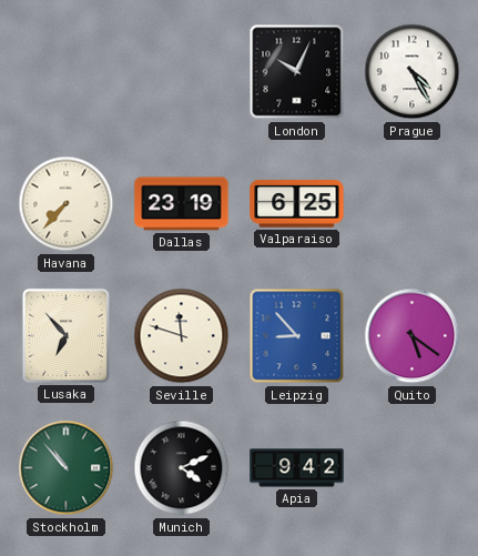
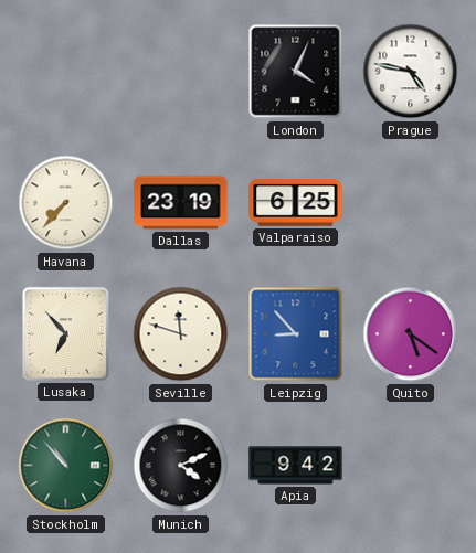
London: 10:04 -> 4:04
Prague: 4:25 -> 4:47
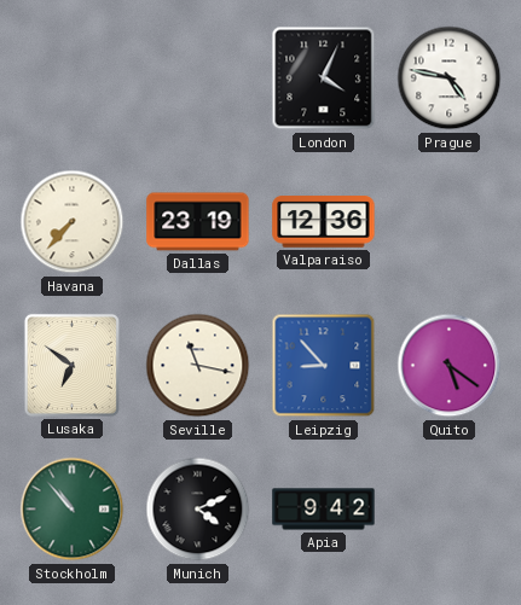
Valparaiso: 6:25 -> 12:36
Lusaka: 6:53 -> 6:51
Seville: 11:48 -> 11:17
